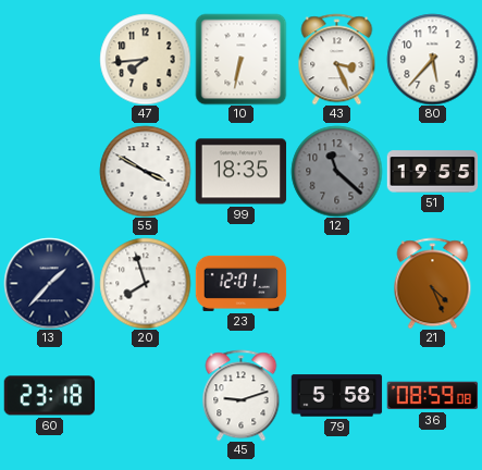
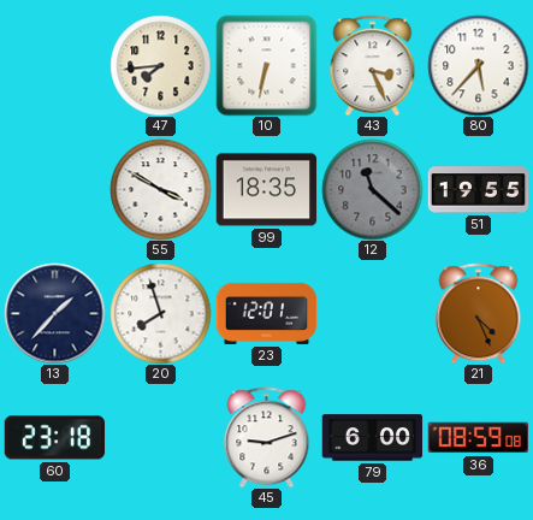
79: 5:58 -> 6:00
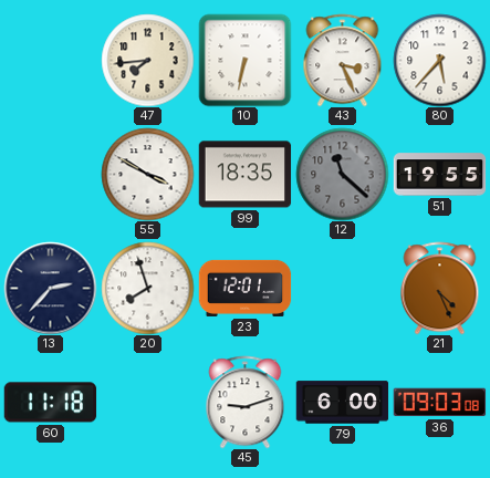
13: 1:37 -> 2:37
60: 23:18 -> 11:18
36: 08:59 -> 09:03
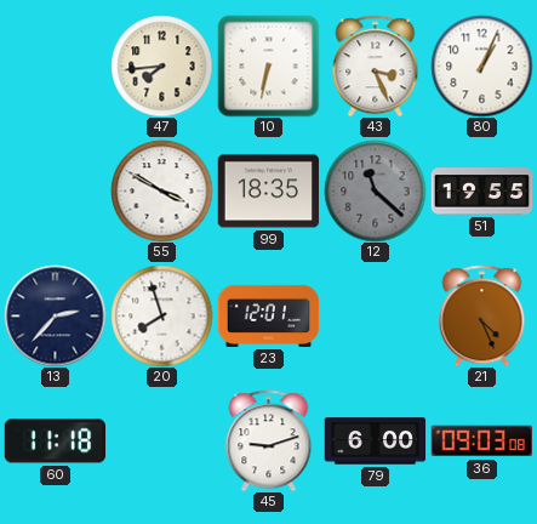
80: 5:37 -> 1:04
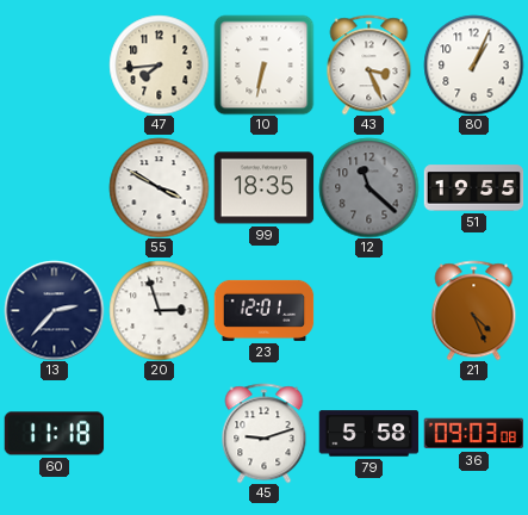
20: 7:57 -> 2:57
79: 6:00 -> 5:58
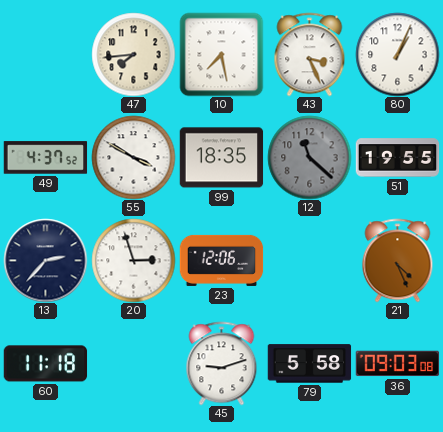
10: 6:32 -> 7:28
49: none -> 4:37
23: 12:01 -> 12:06
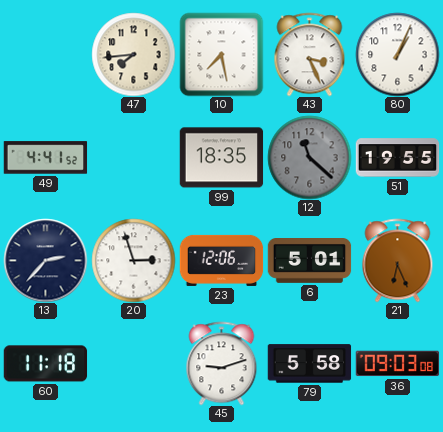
49: 4:37 -> 4:41
55: 3:50 -> none
6: none -> 5:01
21: 4:26 -> 6:26
